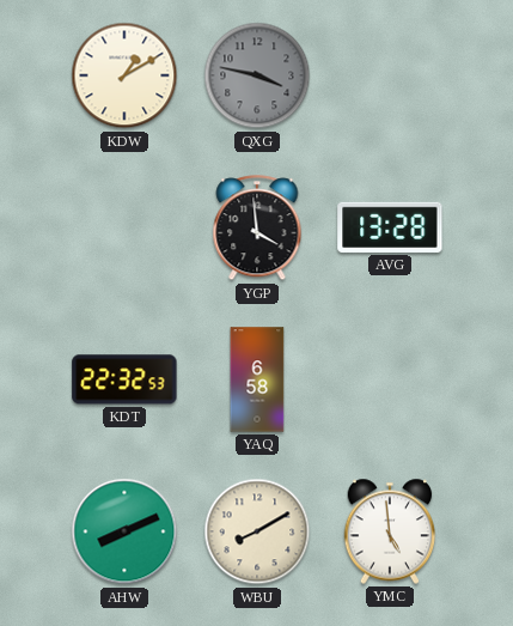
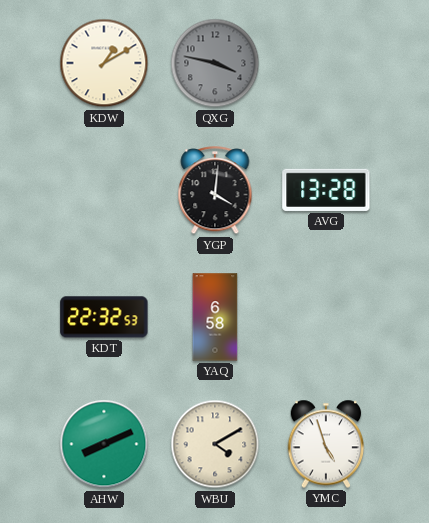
YGP: 3:59 -> 4:01
WBU: 8:10 -> 4:10
YMC: 4:59 -> 4:57
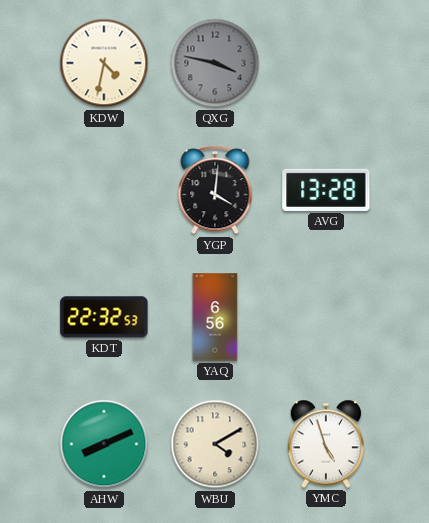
KDW: 1:10 -> 4:32
YAQ: 6:58 -> 6:56
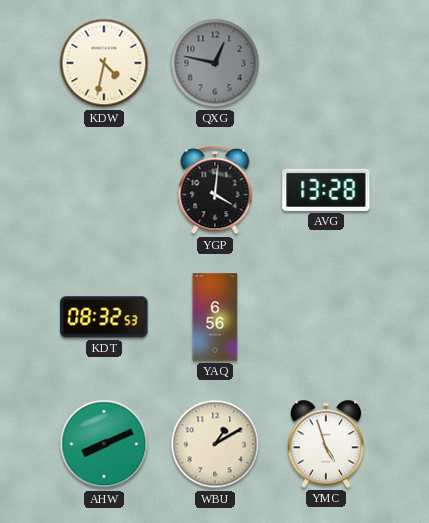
QXG: 3:47 -> 12:47
KDT: 22:32 -> 08:32
WBU: 4:10 -> 1:10
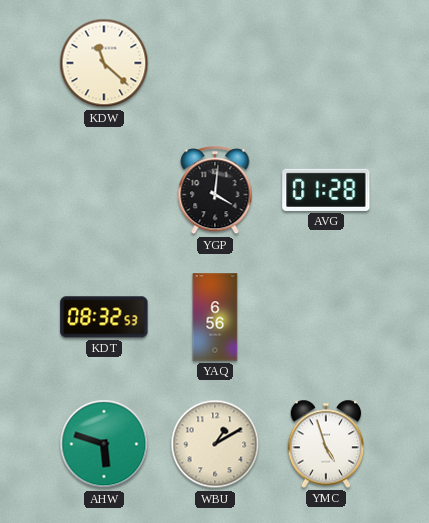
KDW: 4:32 -> 11:22
QXG: 12:47 -> none
AVG: 13:28 -> 01:28
AHW: 8:11 -> 5:48
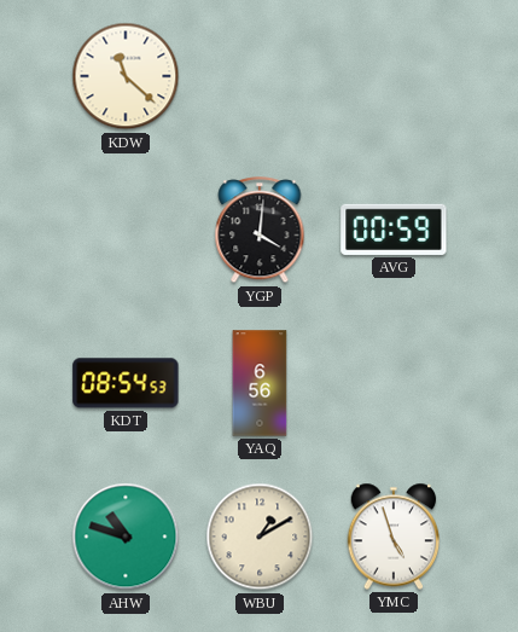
AVG: 01:28 -> 00:59
KDT: 08:32 -> 08:54
AHW: 5:48 -> 10:48
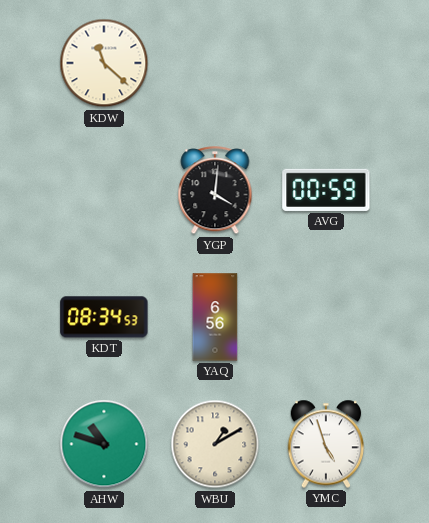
KDT: 08:54 -> 08:34
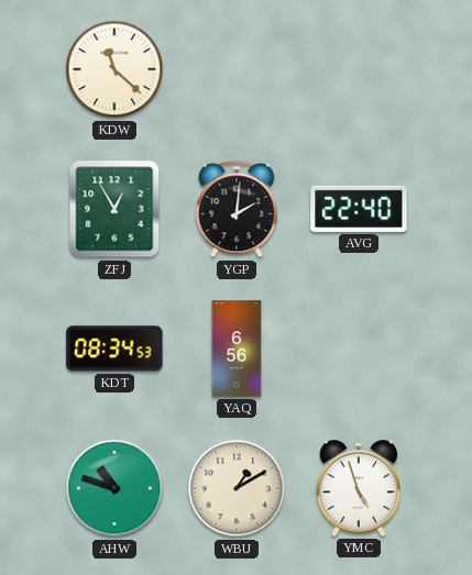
ZFJ: none -> 12:55
YGP: 4:01 -> 2:01
AVG: 00:59 -> 22:40
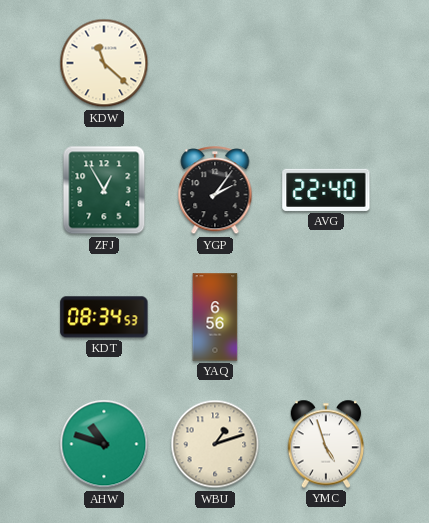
YGP: 2:01 -> 2:06
WBU: 1:10 -> 1:12
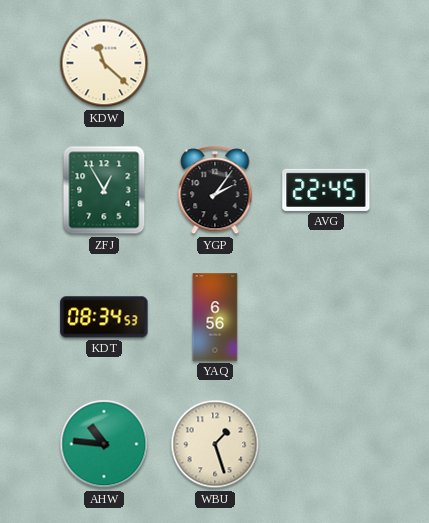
AVG: 22:40 -> 22:45
AHW: 10:48 -> 10:46
WBU: 1:12 -> 1:27
YMC: 4:57 -> none
